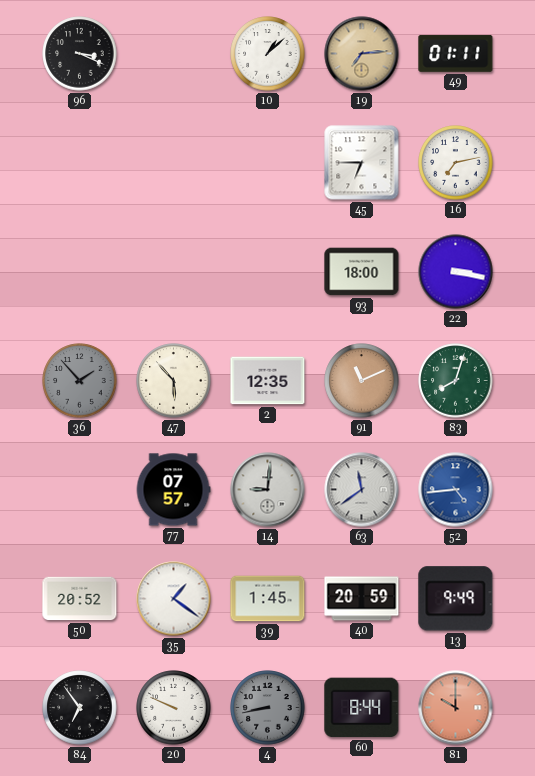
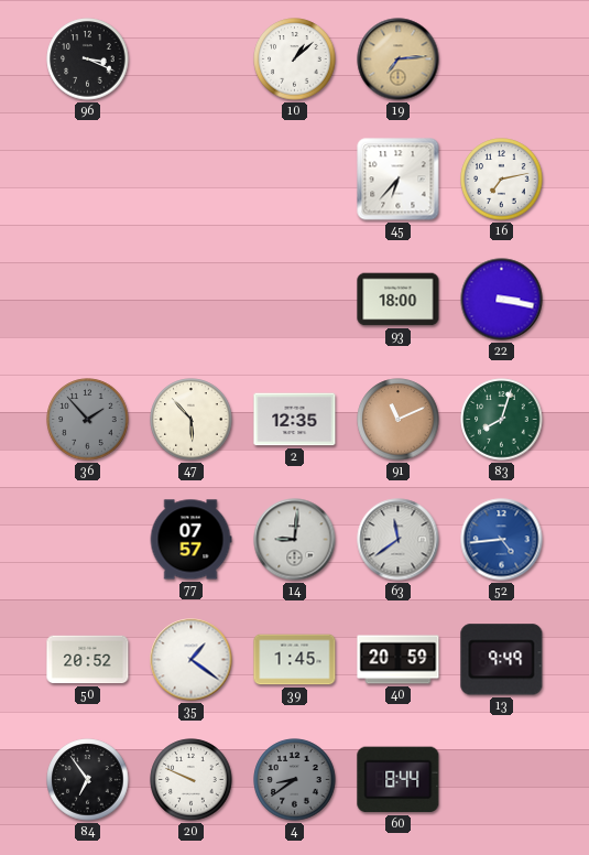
49: 01:11 -> none
45: 6:45 -> 6:37
4: 8:43 -> 8:39
81: 10:00 -> none
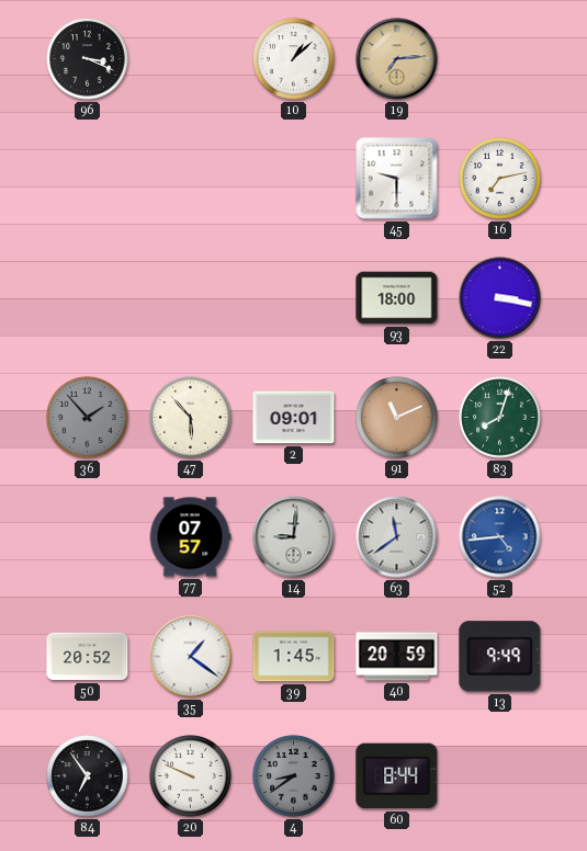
45: 6:37 -> 9:30
2: 12:35 -> 09:01
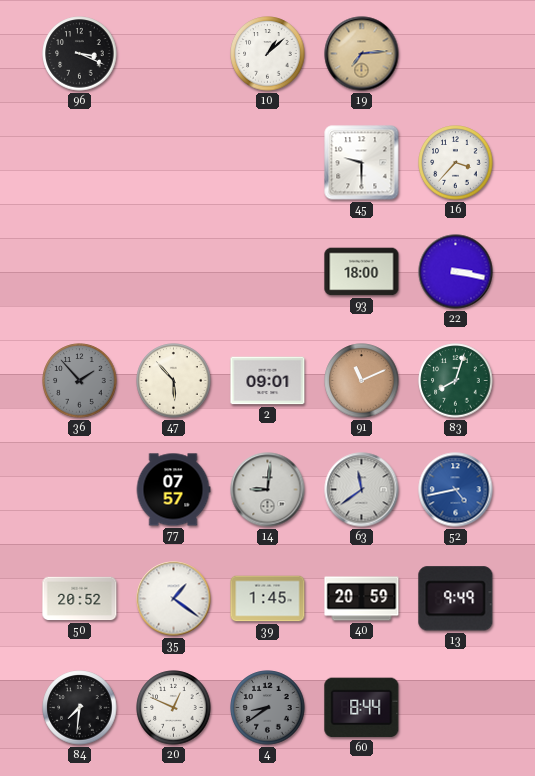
16: 7:13 -> 3:37
52: 4:44 -> 4:43
84: 6:54 -> 7:31
20: 9:49 -> 12:49
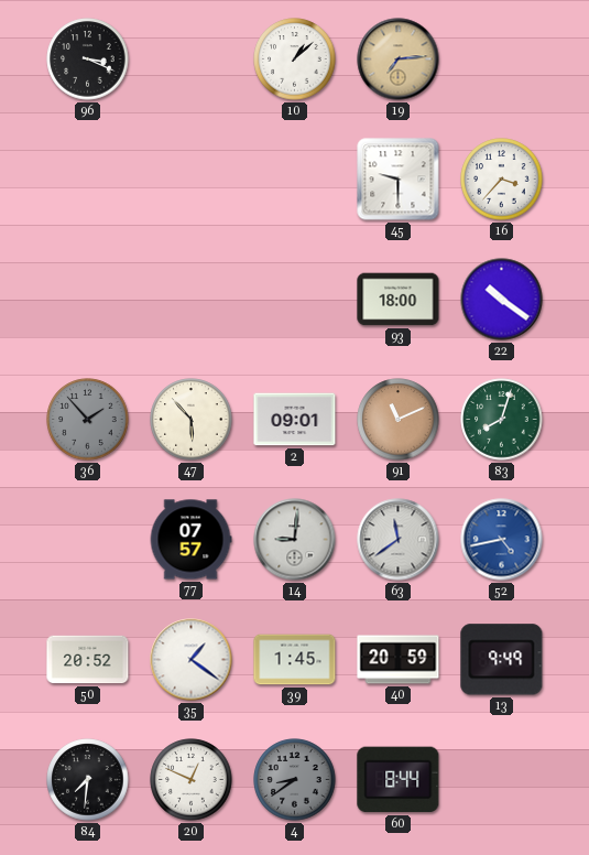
22: 3:17 -> 10:21
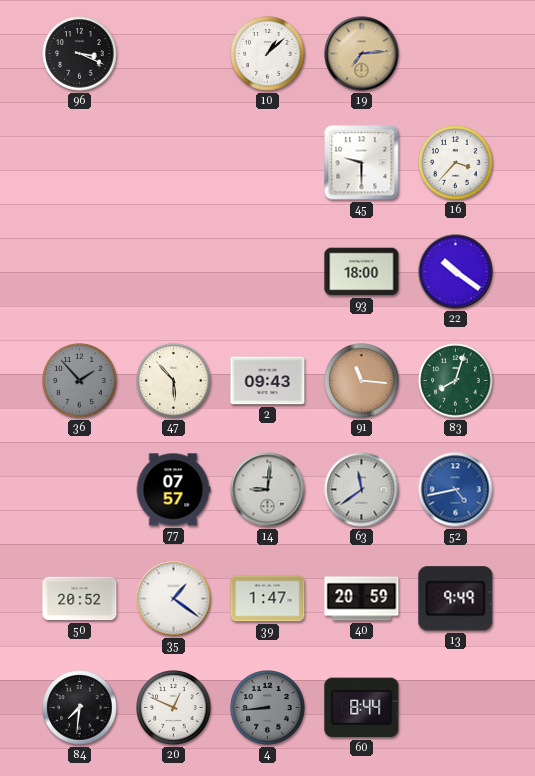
2: 09:01 -> 09:43
91: 11:11 -> 11:16
39: 1:45 -> 1:47
4: 8:39 -> 8:44
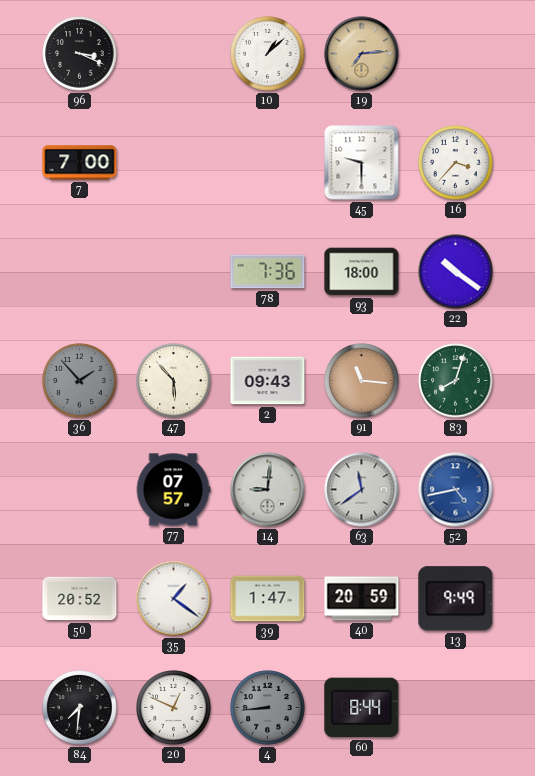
7: none -> 7:00
78: none -> 7:36
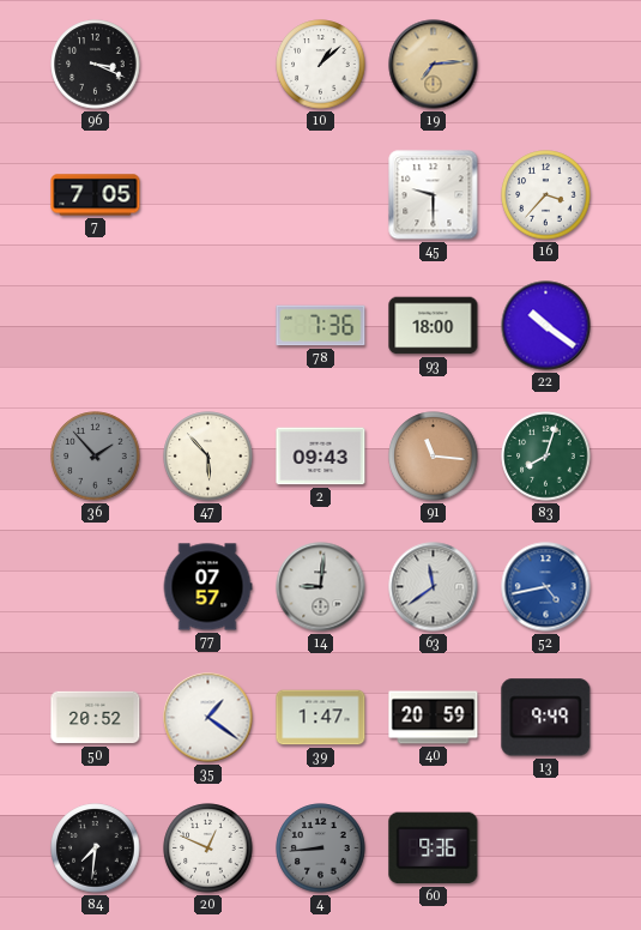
7: 7:00 -> 7:05
60: 8:44 -> 9:36
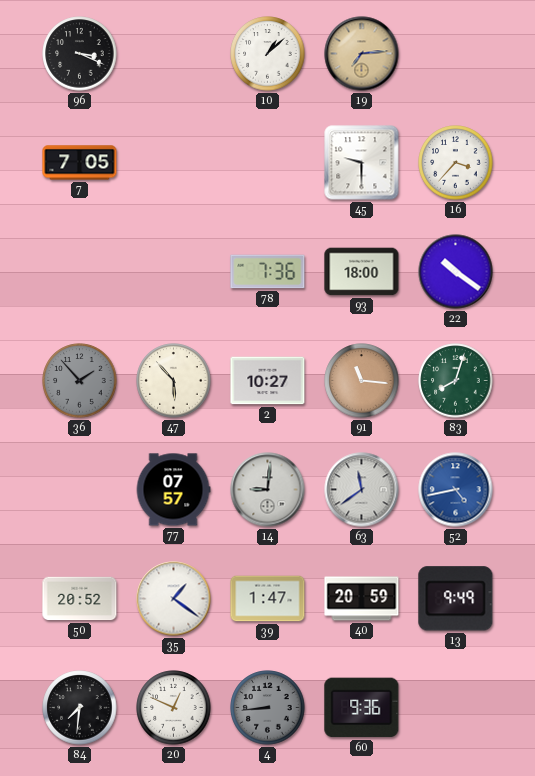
2: 09:43 -> 10:27
